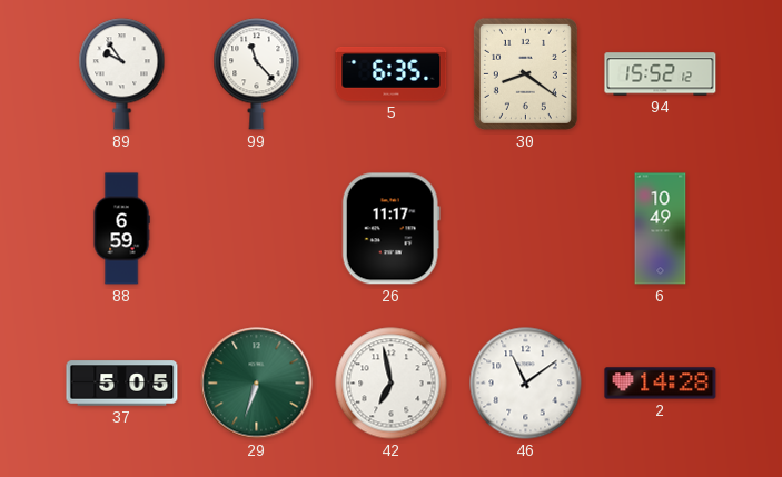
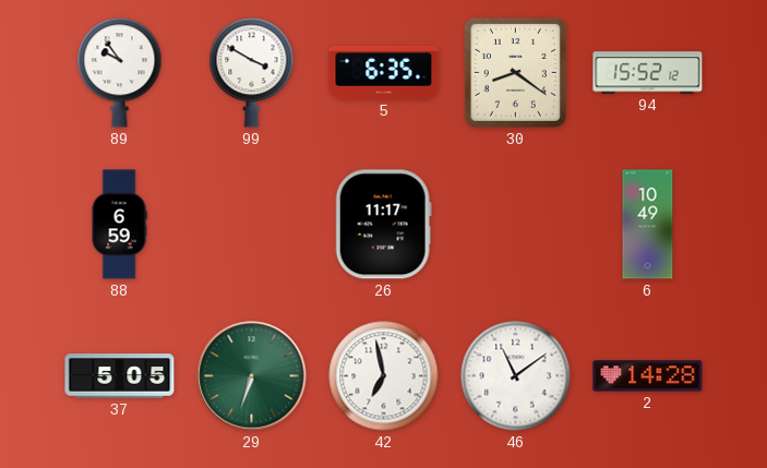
99: 11:23 -> 3:50
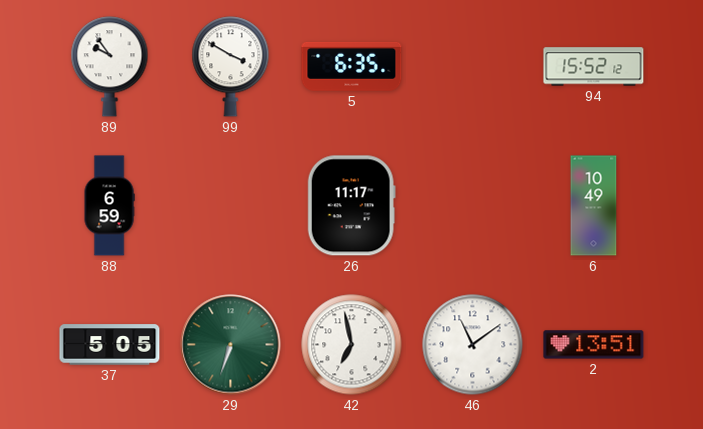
30: 8:21 -> none
2: 14:28 -> 13:51
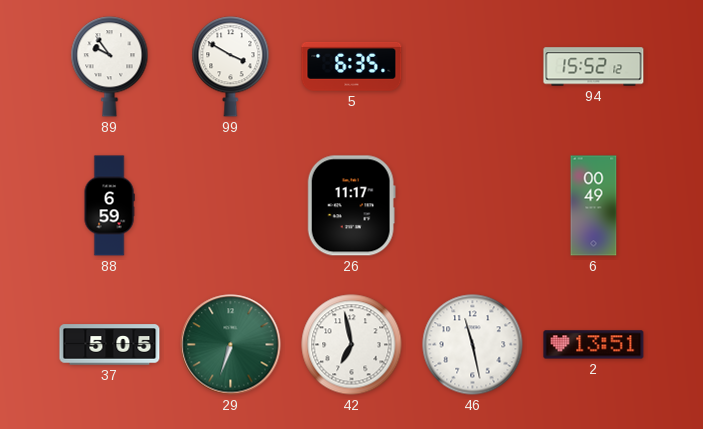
6: 10:49 -> 00:49
46: 11:09 -> 11:28
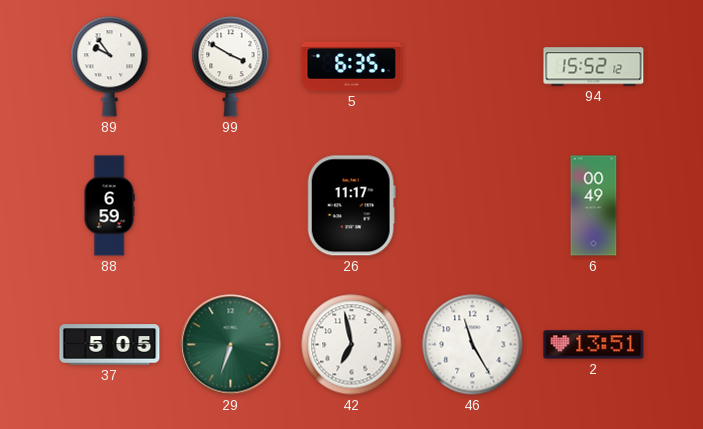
46: 11:28 -> 11:25
